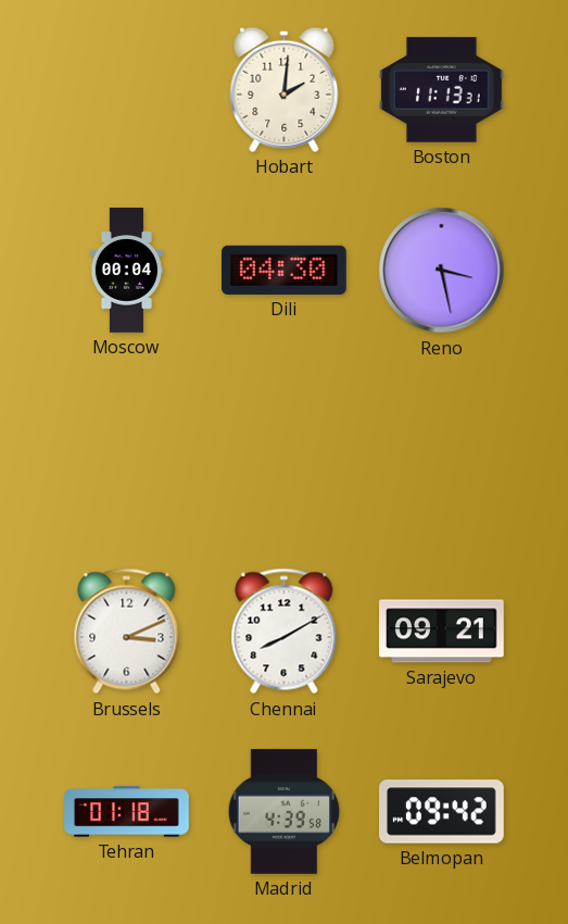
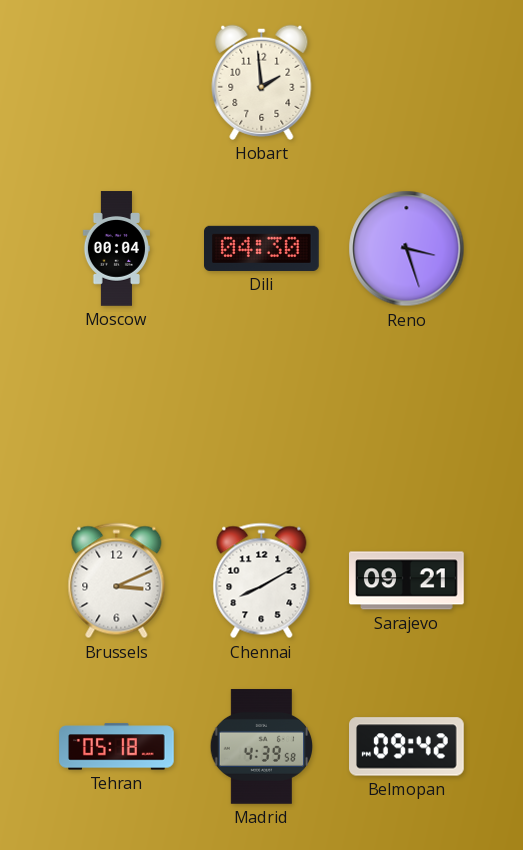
Hobart: 2:01 -> 1:59
Boston: 11:13 -> none
Reno: 3:28 -> 3:27
Tehran: 01:18 -> 05:18
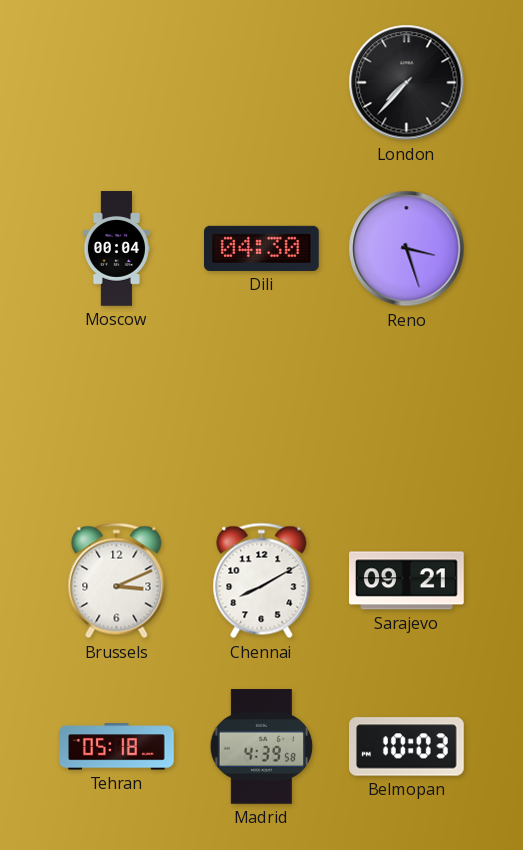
Hobart: 1:59 -> none
London: none -> 7:37
Belmopan: 09:42 -> 10:03
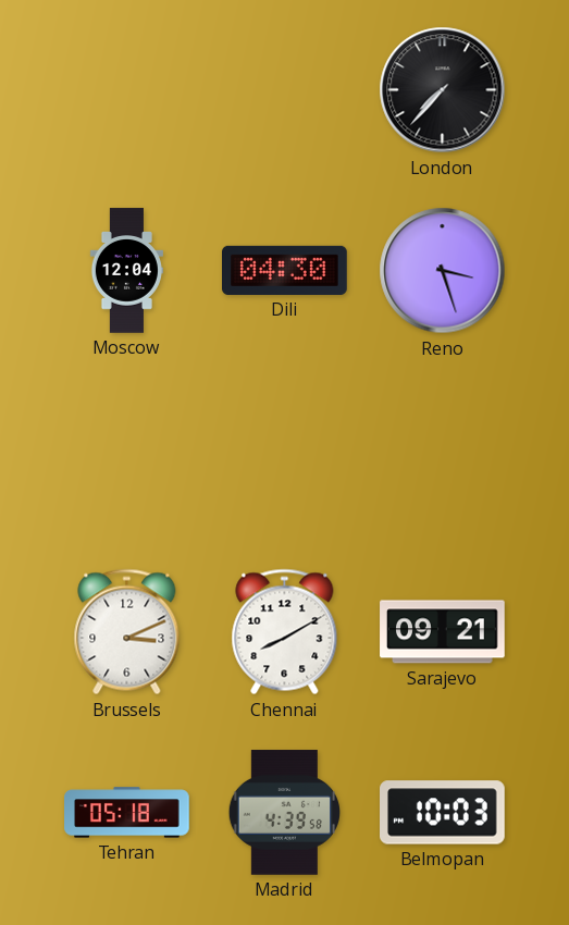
Moscow: 00:04 -> 12:04
